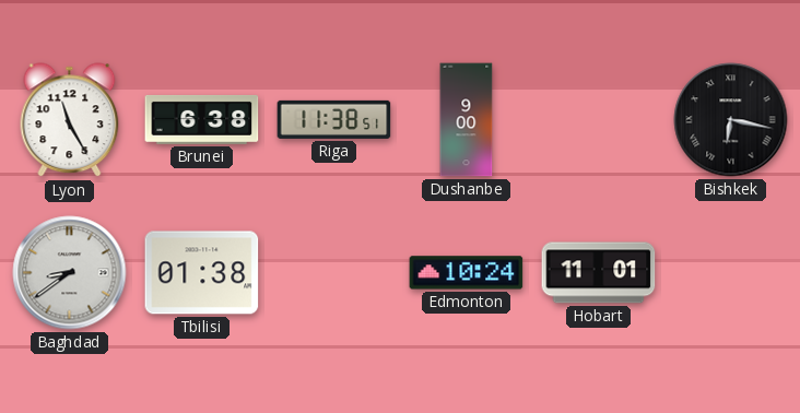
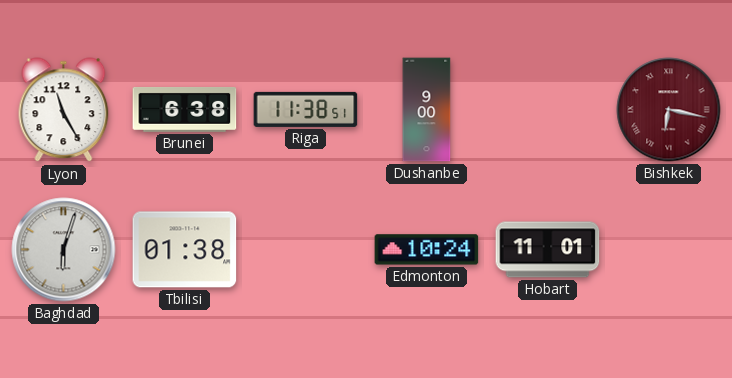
Bishkek dial: black -> burgundy
Baghdad: 8:39 -> 6:03
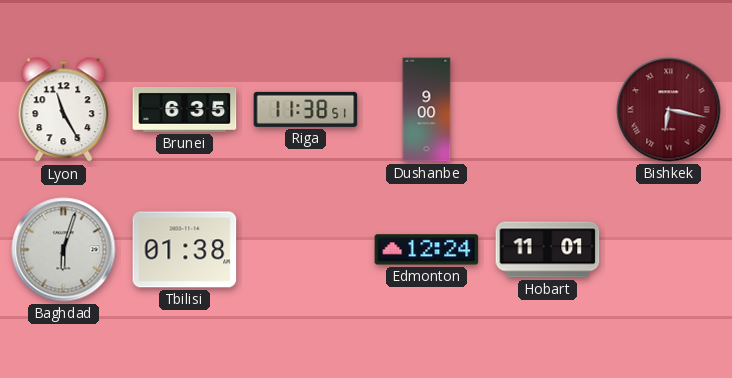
Brunei: 6:38 -> 6:35
Edmonton: 10:24 -> 12:24
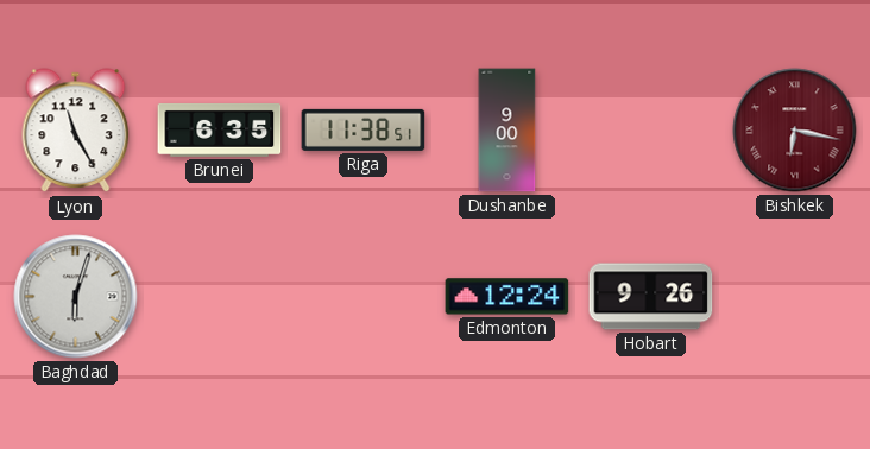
Tbilisi: 01:38 -> none
Hobart: 11:01 -> 9:26
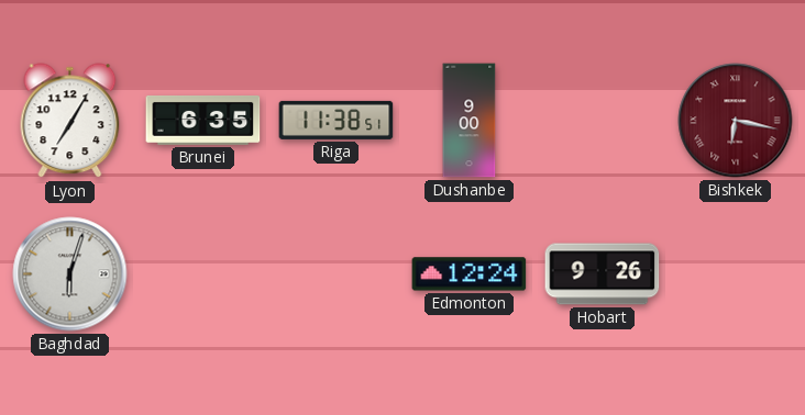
Lyon: 11:25 -> 7:05
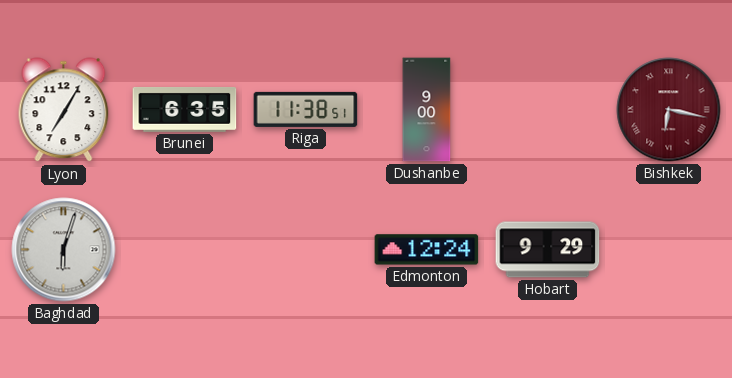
Hobart: 9:26 -> 9:29
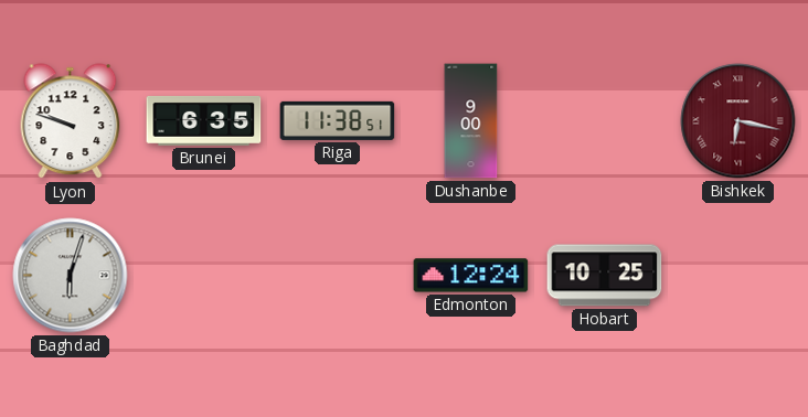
Lyon: 7:05 -> 9:48
Hobart: 9:29 -> 10:25
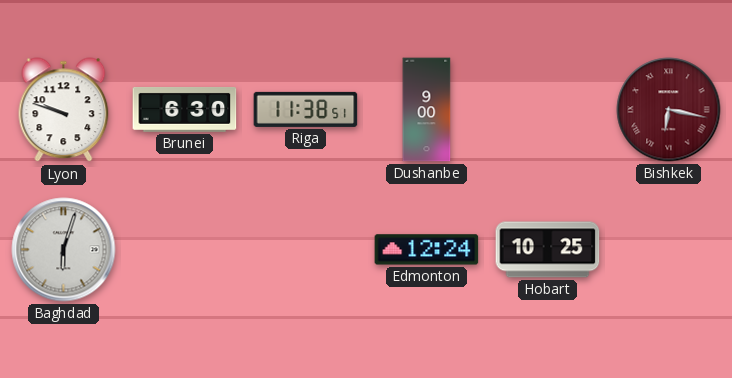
Brunei: 6:35 -> 6:30
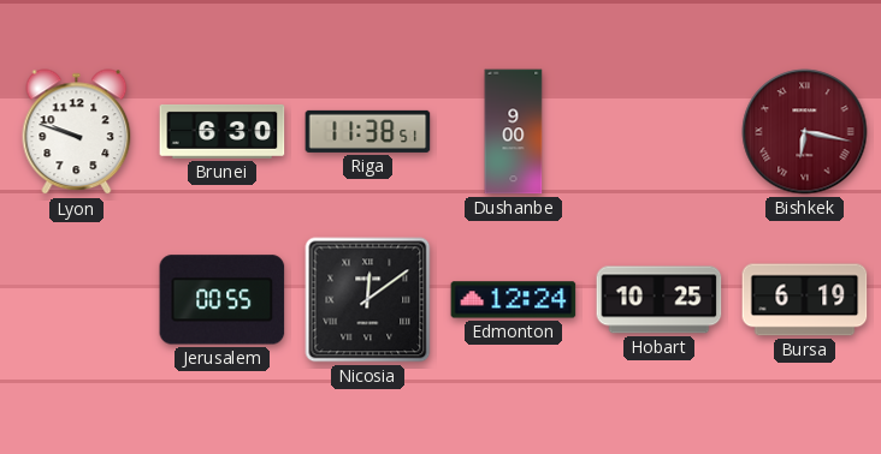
Baghdad: 6:03 -> none
Jerusalem: none -> 00:55
Nicosia: none -> 12:09
Bursa: none -> 6:19
